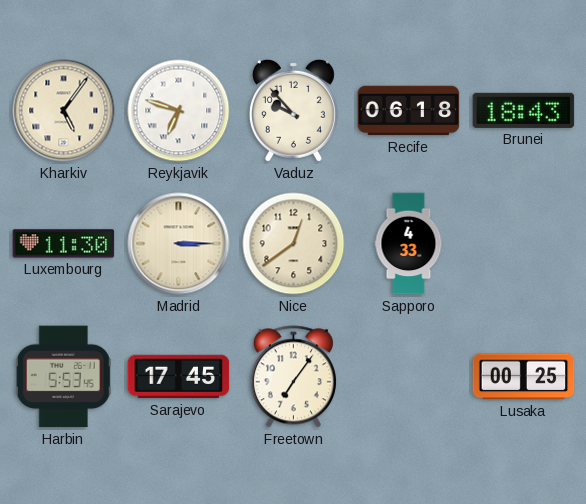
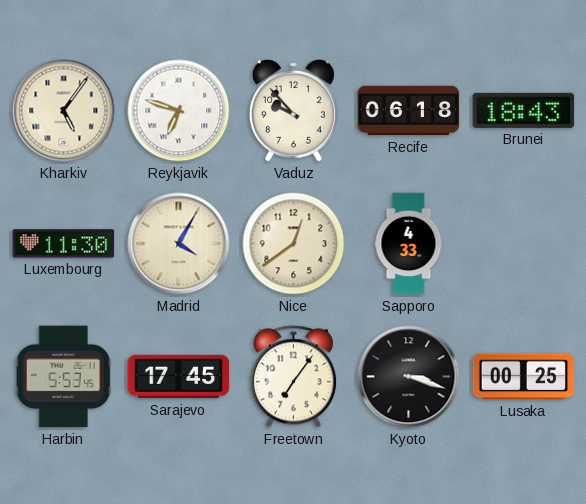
Madrid: 3:15 -> 4:05
Kyoto: none -> 3:18
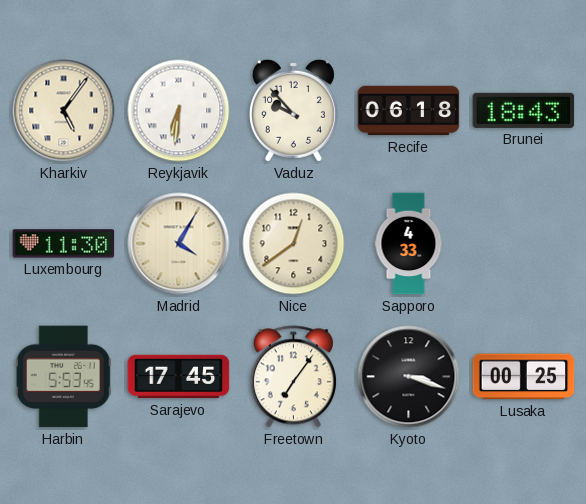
Reykjavik: 6:48 -> 6:31
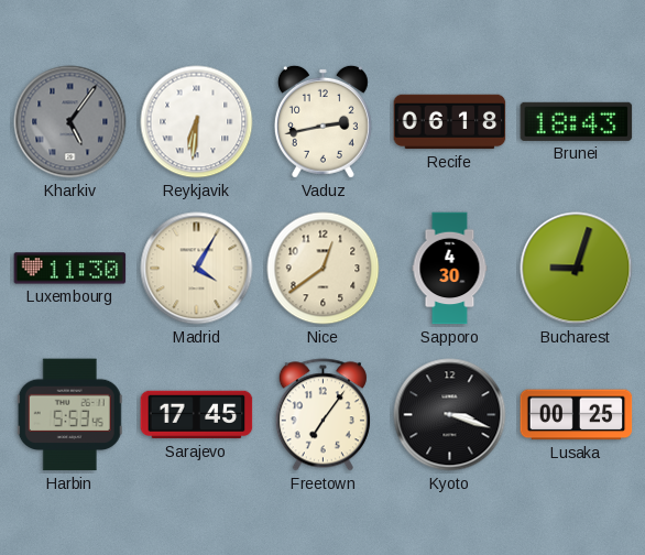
Kharkiv dial: cream -> grey
Vaduz: 9:53 -> 2:43
Sapporo: 4:33 -> 4:30
Bucharest: none -> 9:03
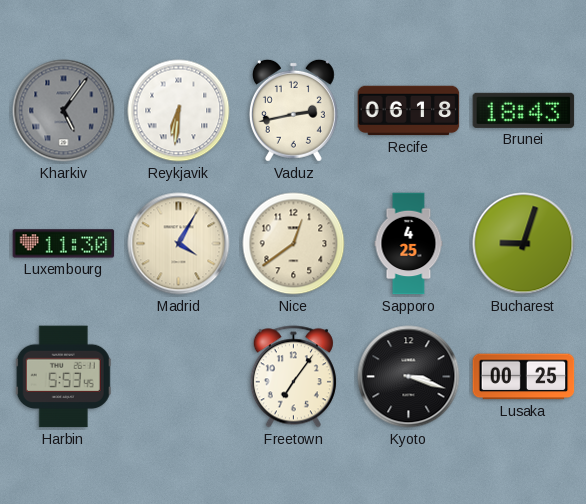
Sapporo: 4:30 -> 4:25
Sarajevo: 17:45 -> none
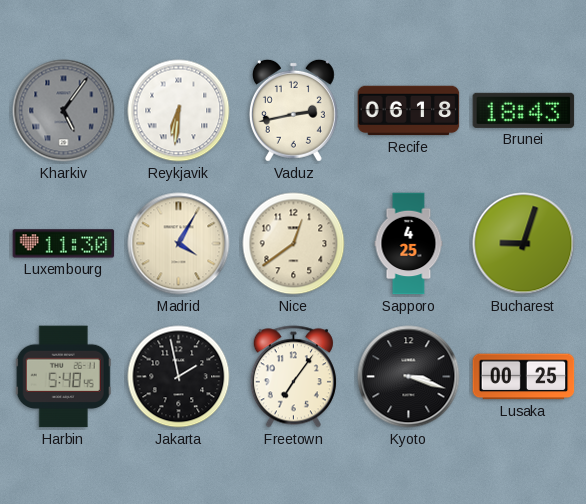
Harbin: 5:53 -> 5:48
Jakarta: none -> 1:58
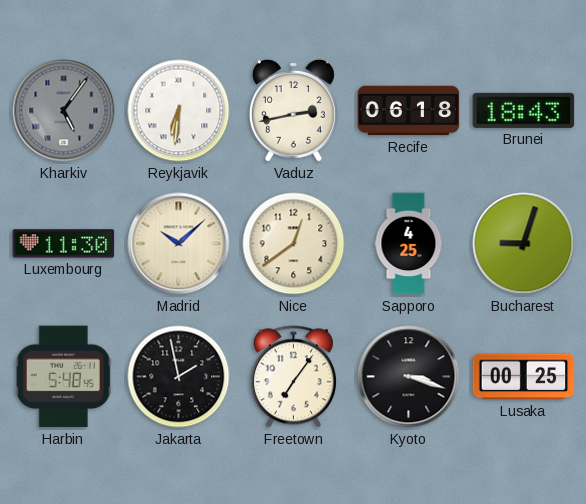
Madrid: 4:05 -> 10:08
